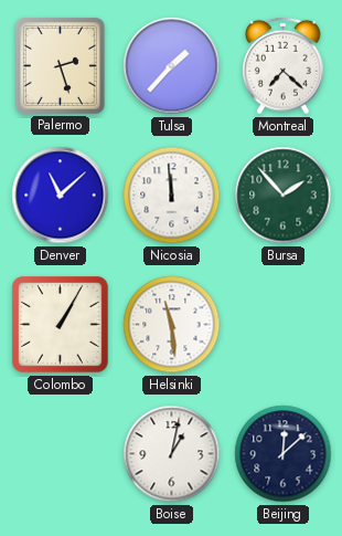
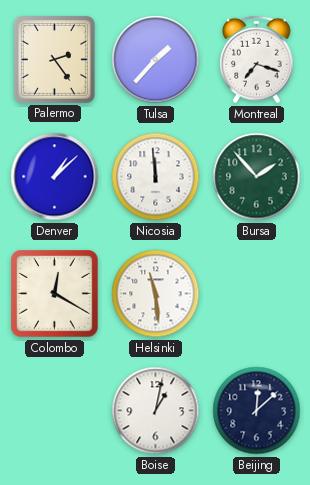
Palermo: 2:27 -> 2:24
Montreal: 7:22 -> 7:18
Denver: 11:08 -> 1:08
Colombo: 1:05 -> 12:20
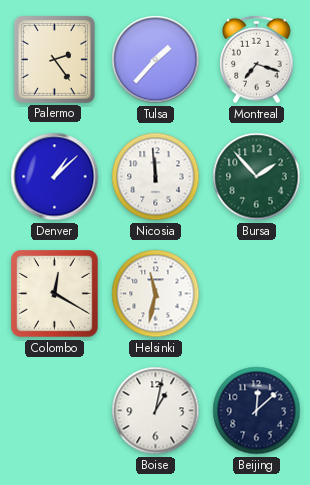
Helsinki: 11:29 -> 11:32
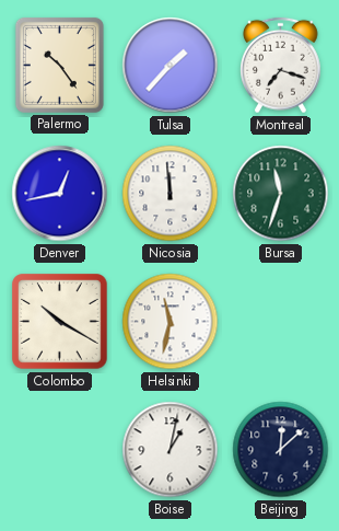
Palermo: 2:24 -> 10:24
Denver: 1:08 -> 12:43
Bursa: 1:53 -> 11:33
Colombo: 12:20 -> 10:20
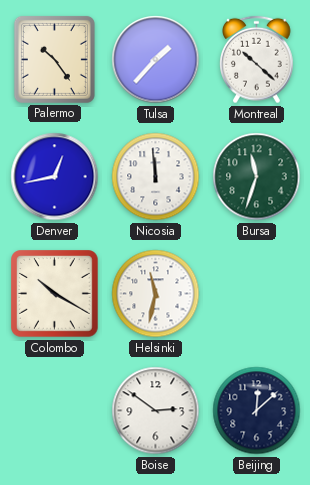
Montreal: 7:18 -> 10:22
Boise: 1:02 -> 2:51
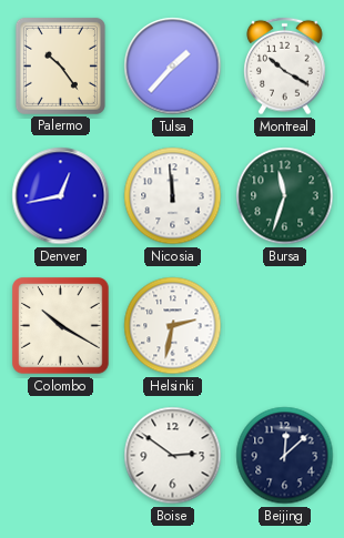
Montreal: 10:22 -> 10:20
Helsinki: 11:32 -> 2:32
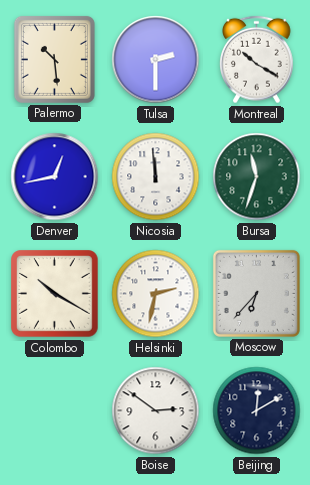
Palermo: 10:24 -> 10:29
Tulsa: 1:37 -> 2:30
Moscow: none -> 6:37
Beijing: 12:08 -> 12:10
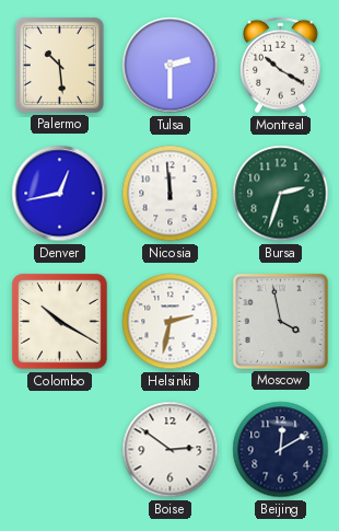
Bursa: 11:33 -> 2:33
Moscow: 6:37 -> 3:58
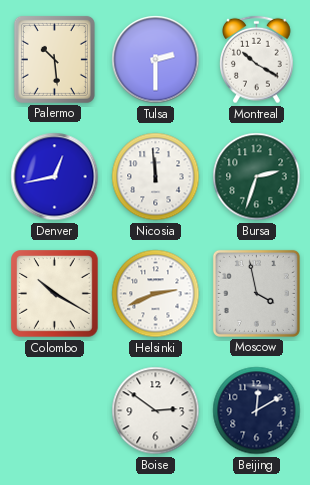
Helsinki: 2:32 -> 2:41
